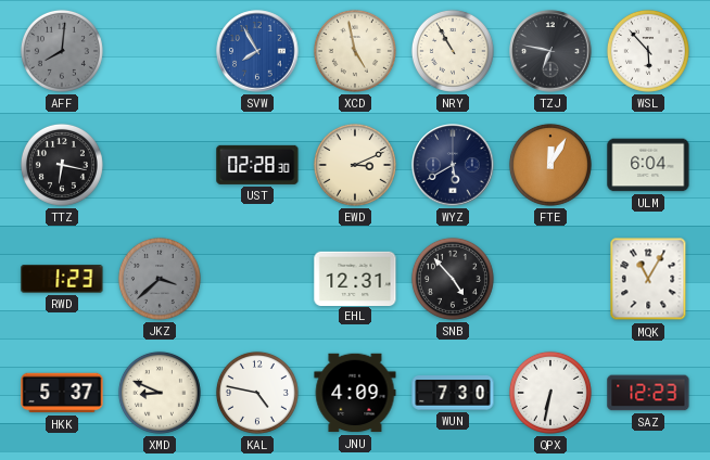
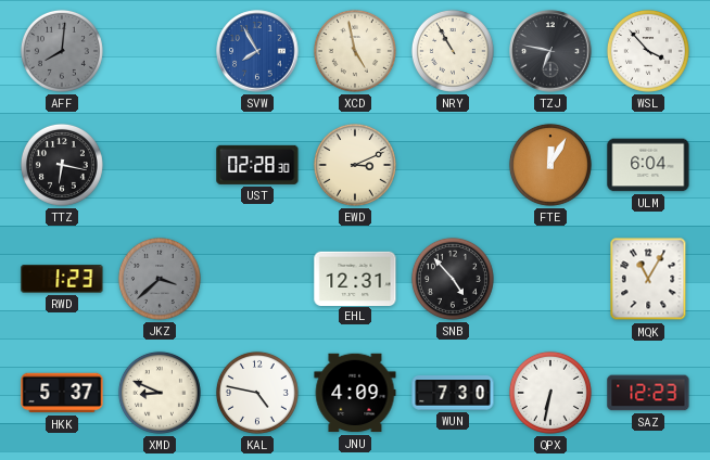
WSL: 5:53 -> 3:53
WYZ: 5:40 -> none
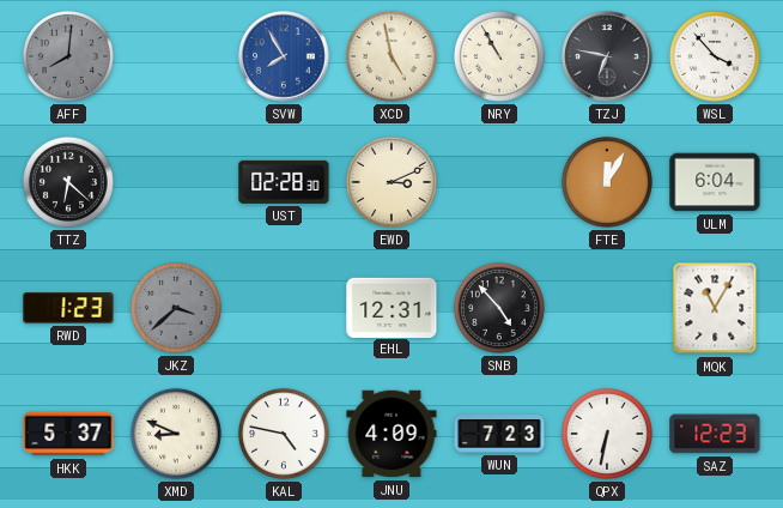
TTZ: 6:17 -> 6:22
WUN: 7:30 -> 7:23
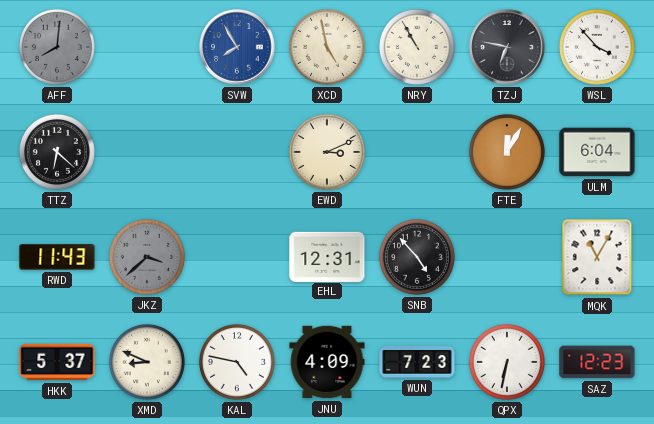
UST: 02:28 -> none
RWD: 1:23 -> 11:43
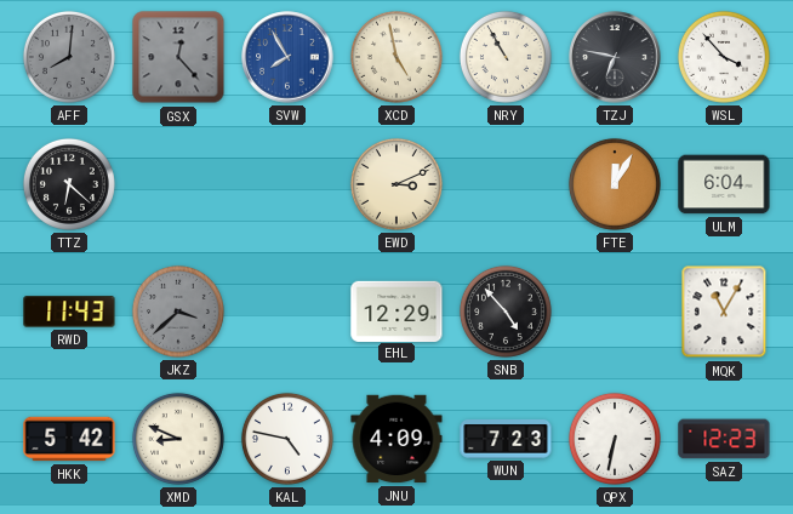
GSX: none -> 12:23
EHL: 12:31 -> 12:29
HKK: 5:37 -> 5:42
